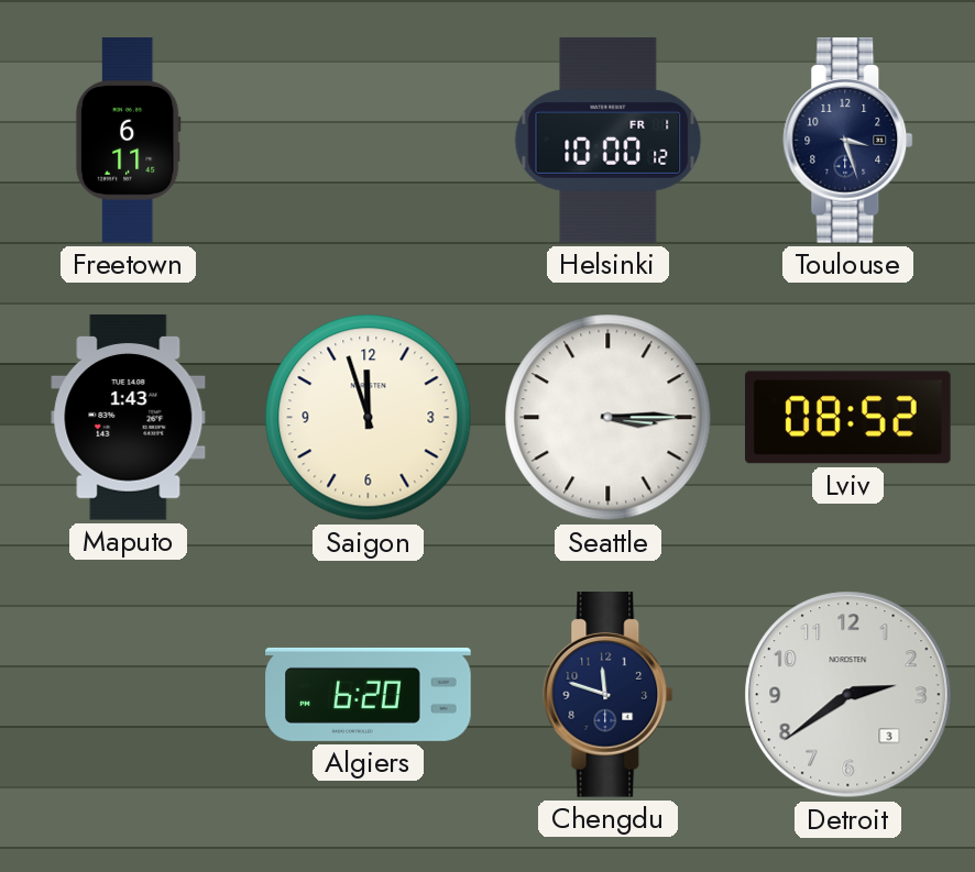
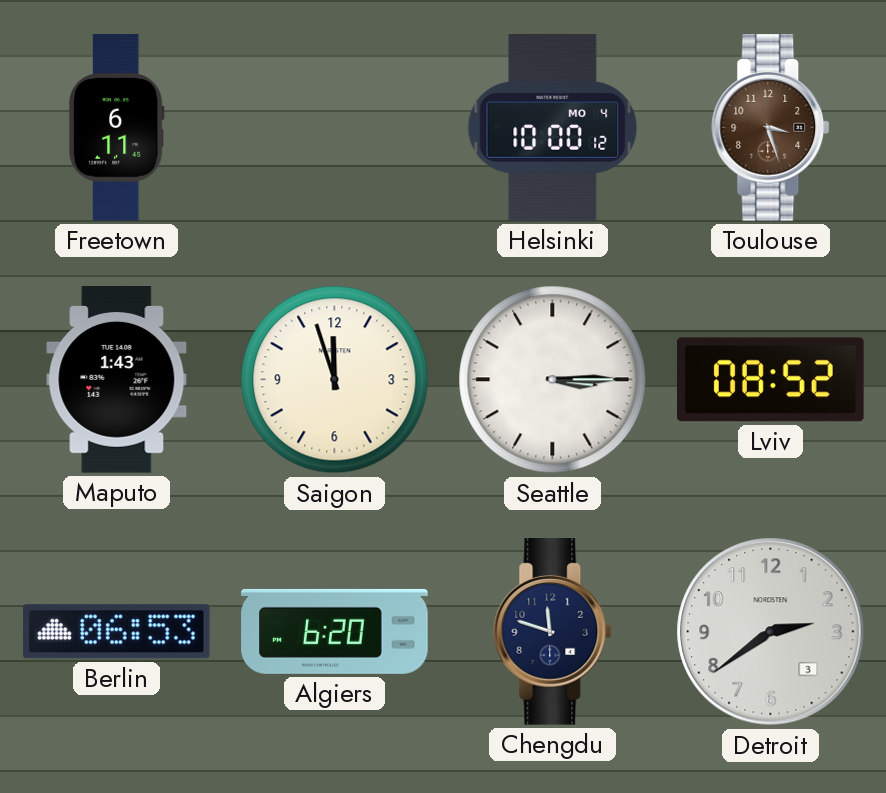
Helsinki date: FR 1 -> MO 4
Toulouse dial: navy -> brown
Berlin: none -> 06:53
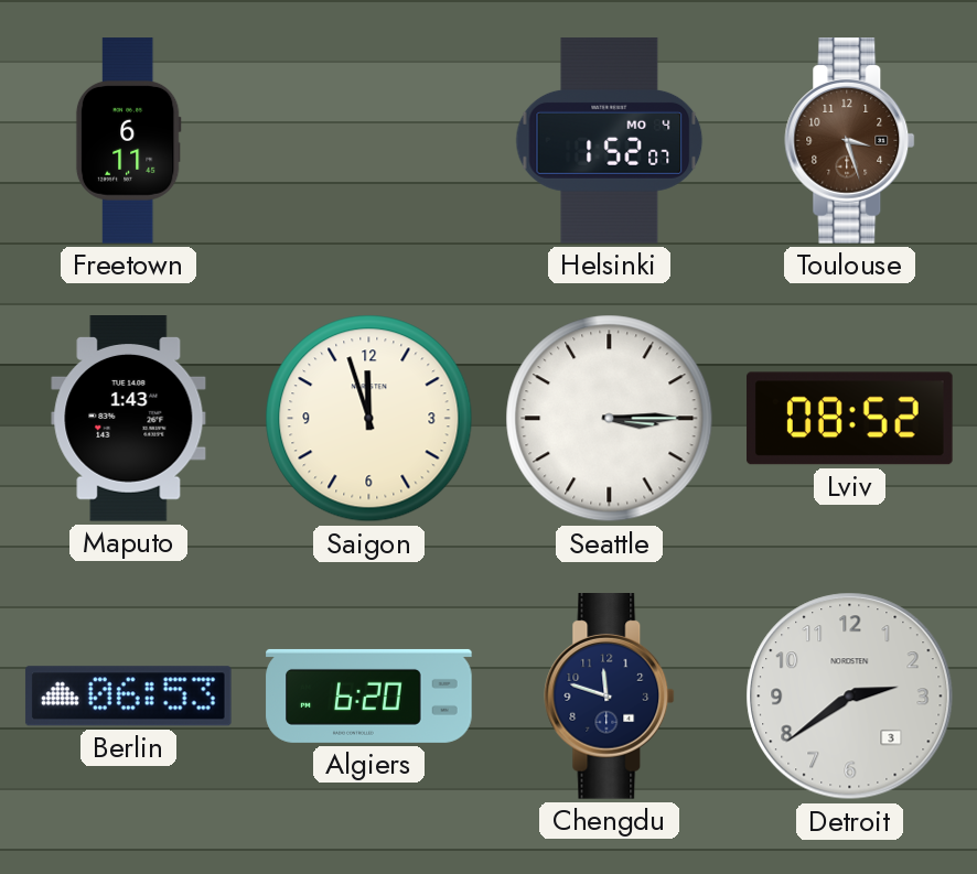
Helsinki: 10:00 -> 1:52
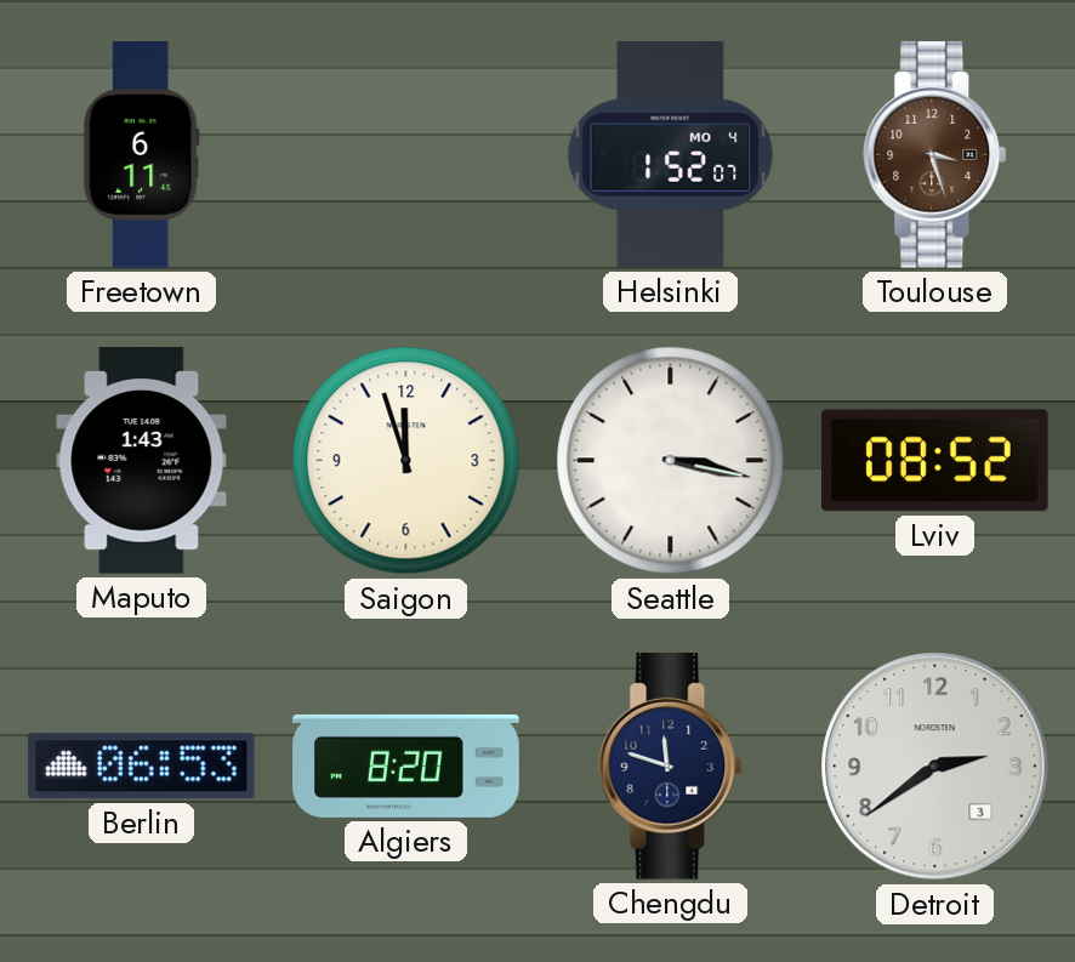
Seattle: 3:15 -> 3:17
Algiers: 6:20 -> 8:20
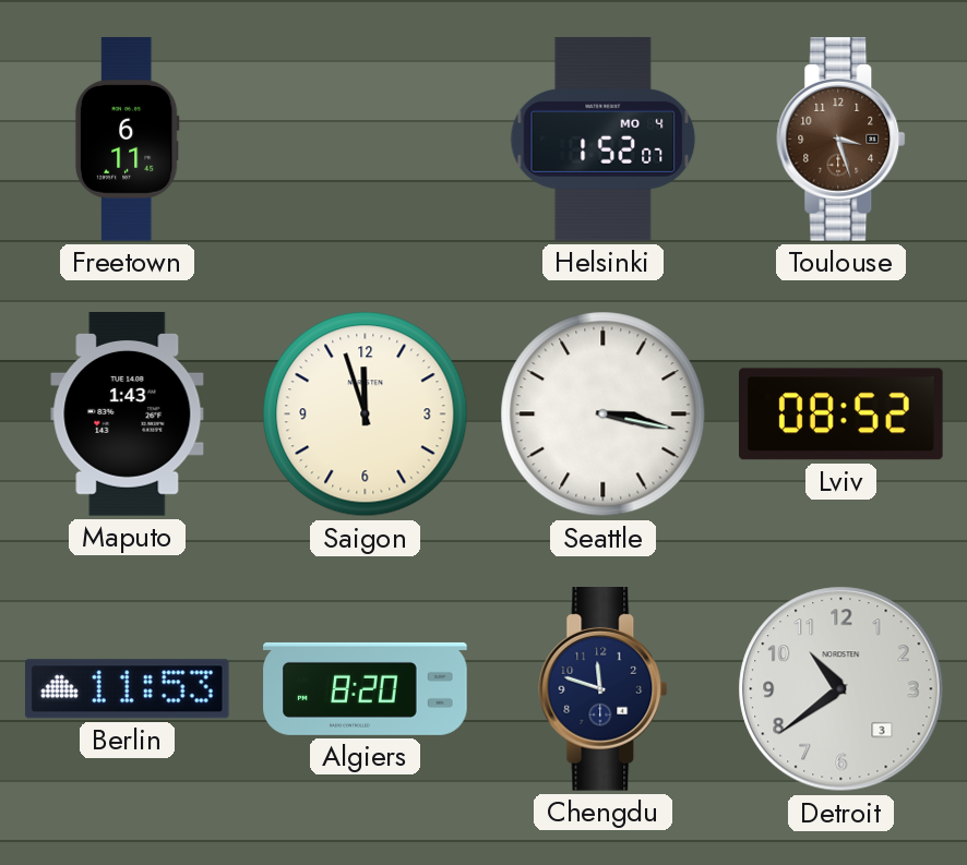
Berlin: 06:53 -> 11:53
Detroit: 2:39 -> 10:39
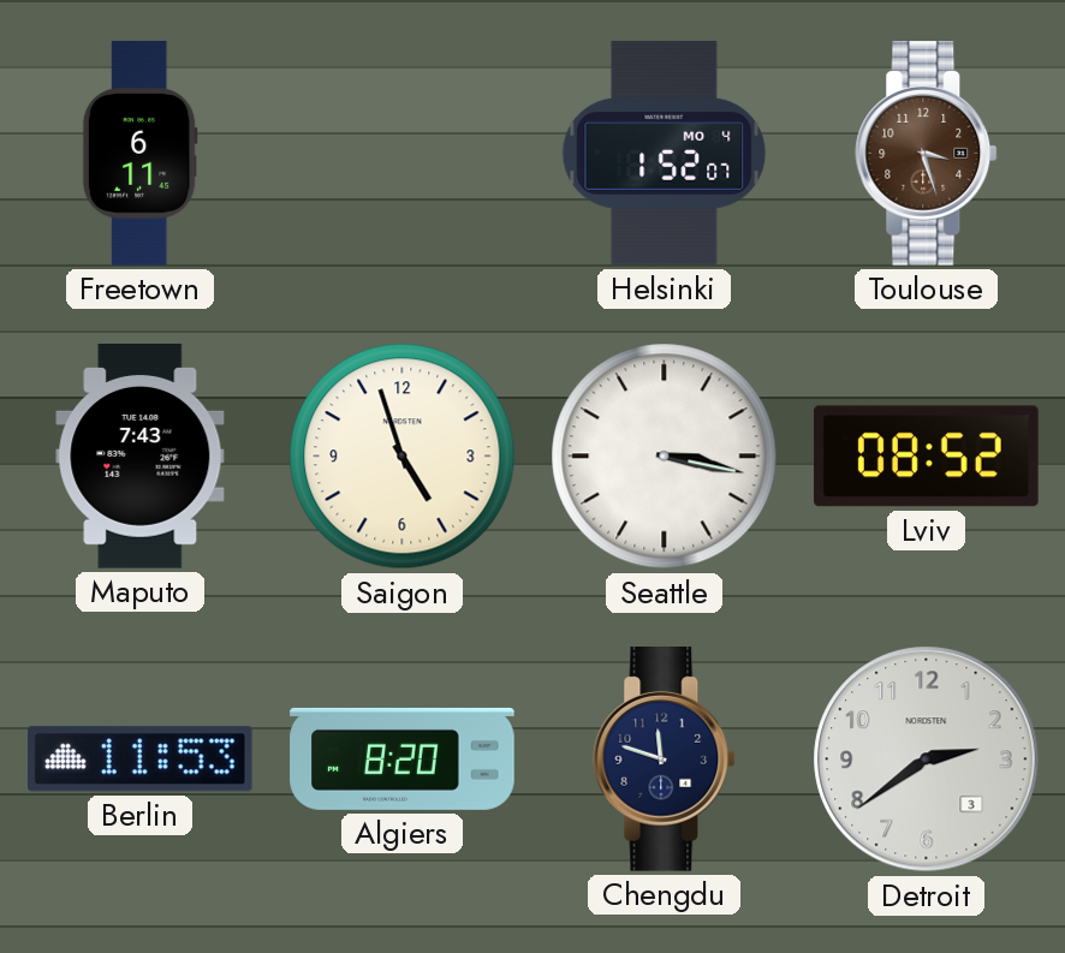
Maputo: 1:43 -> 7:43
Saigon: 11:57 -> 4:57
Detroit: 10:39 -> 2:39
